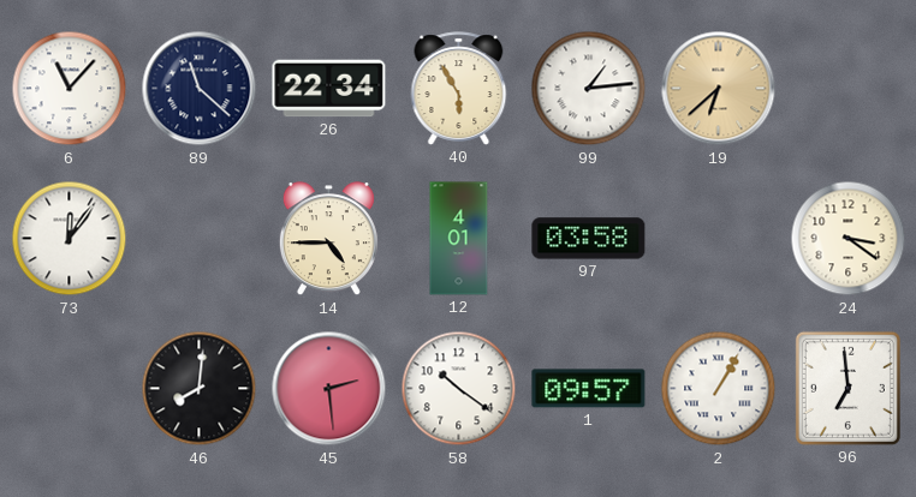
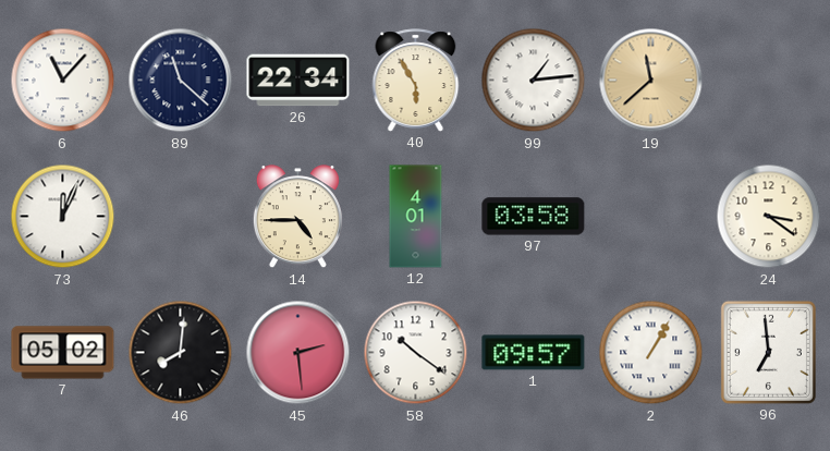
19: 6:38 -> 11:38
73: 12:06 -> 12:04
7: none -> 05:02
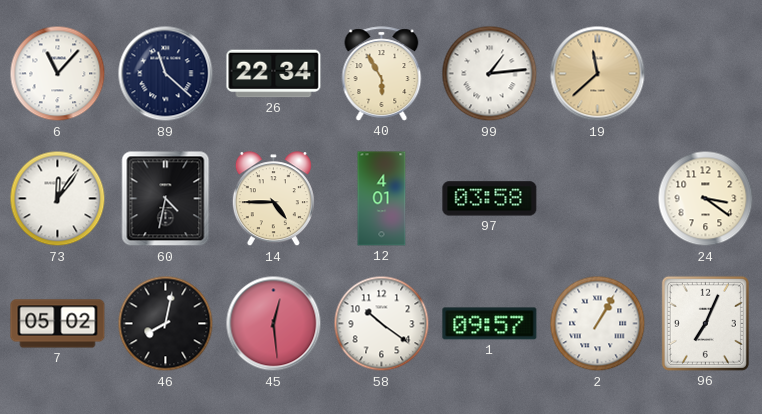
73: 12:04 -> 12:06
60: none -> 4:32
46: 8:01 -> 8:02
45: 2:29 -> 12:29
96: 6:59 -> 7:04
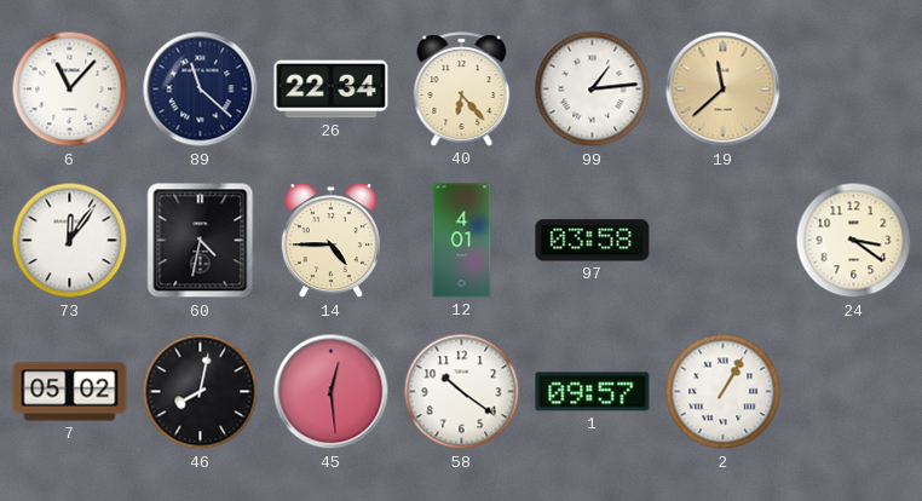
40: 5:55 -> 6:23
96: 7:04 -> none
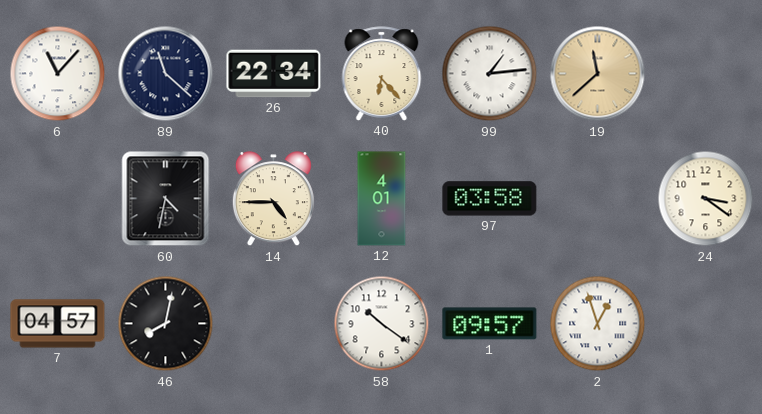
73: 12:06 -> none
7: 05:02 -> 04:57
45: 12:29 -> none
2: 1:05 -> 12:57
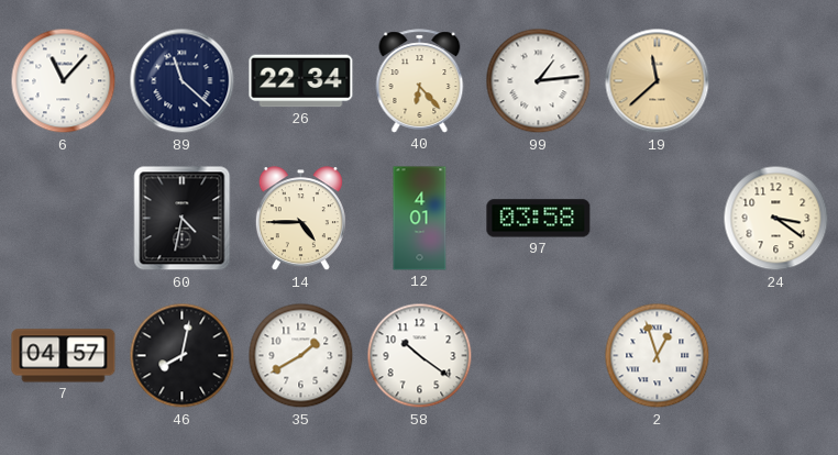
35: none -> 1:40
1: 09:57 -> none
